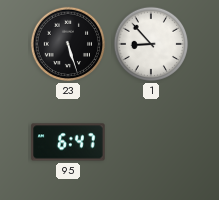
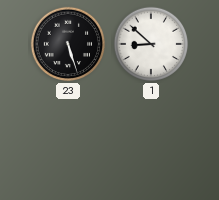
1: 8:53 -> 8:52
95: 6:47 -> none
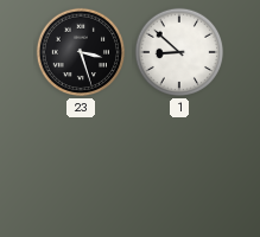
23: 5:27 -> 3:27
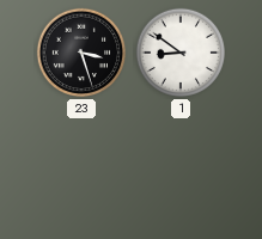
1: 8:52 -> 8:51
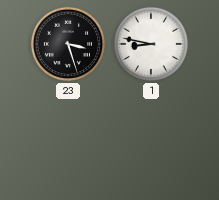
1: 8:51 -> 8:47
